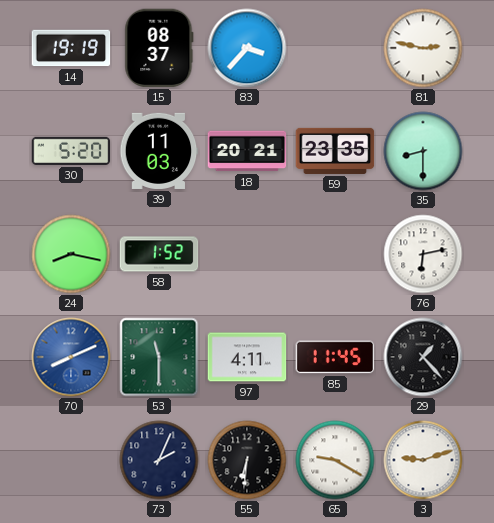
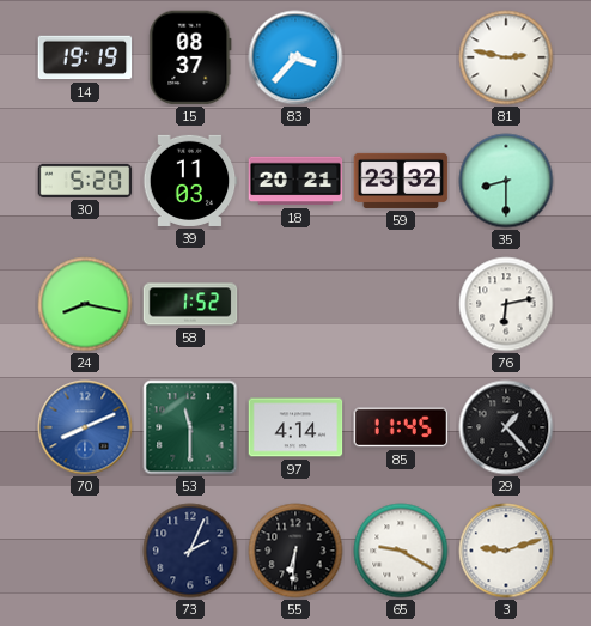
59: 23:35 -> 23:32
97: 4:11 -> 4:14
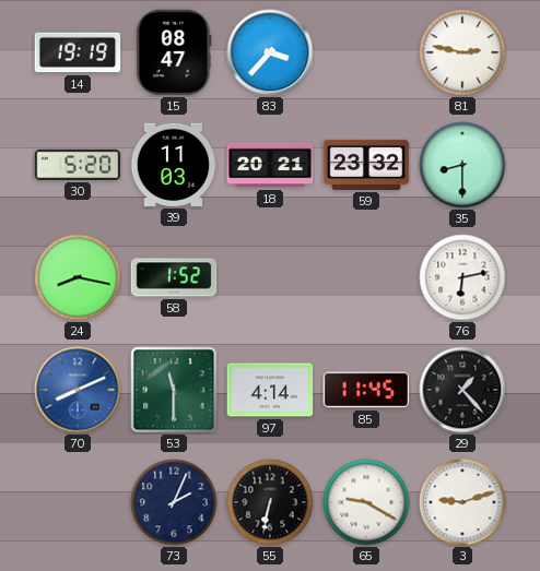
15: 08:37 -> 08:47
55: 6:31 -> 6:32
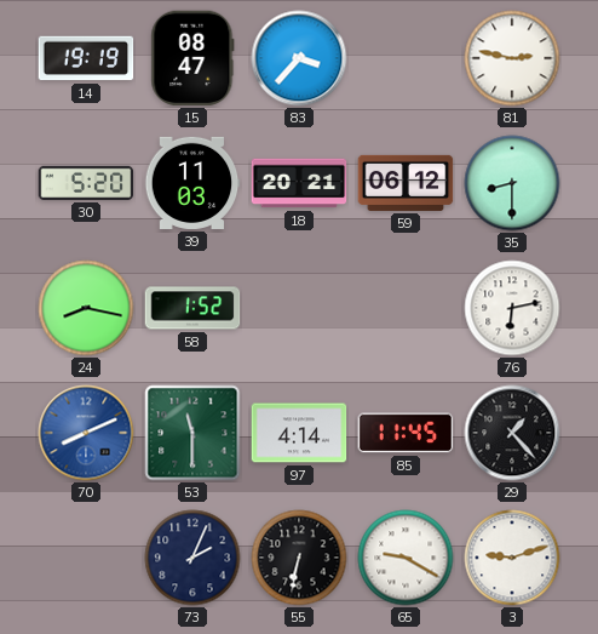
59: 23:32 -> 06:12
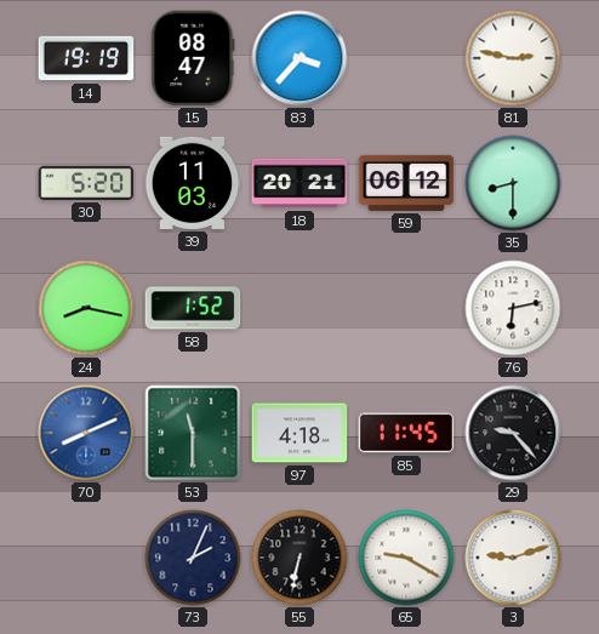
97: 4:14 -> 4:18
29: 1:23 -> 9:23
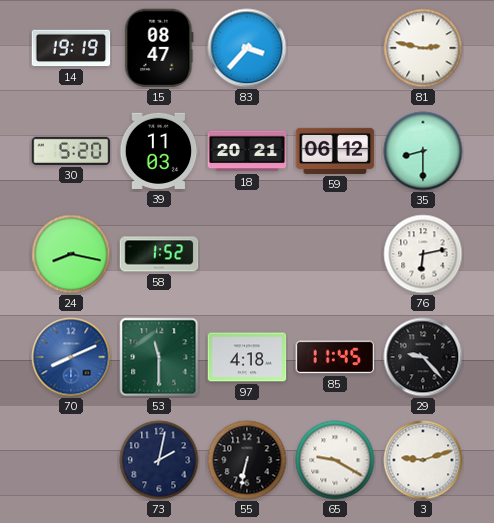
73: 2:04 -> 2:02
